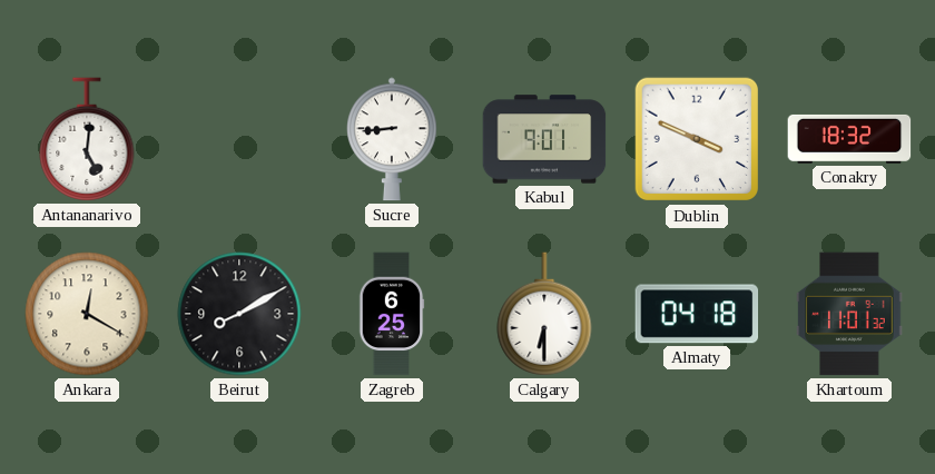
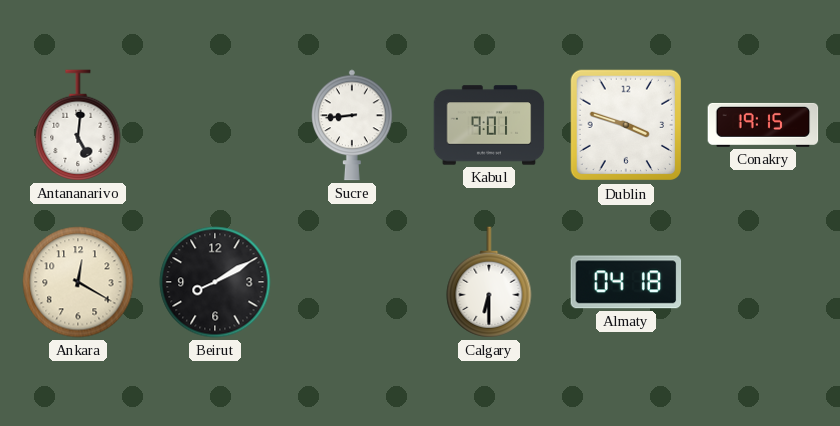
Dublin: 3:49 -> 3:48
Conakry: 18:32 -> 19:15
Zagreb: 6:25 -> none
Khartoum: 11:01 -> none
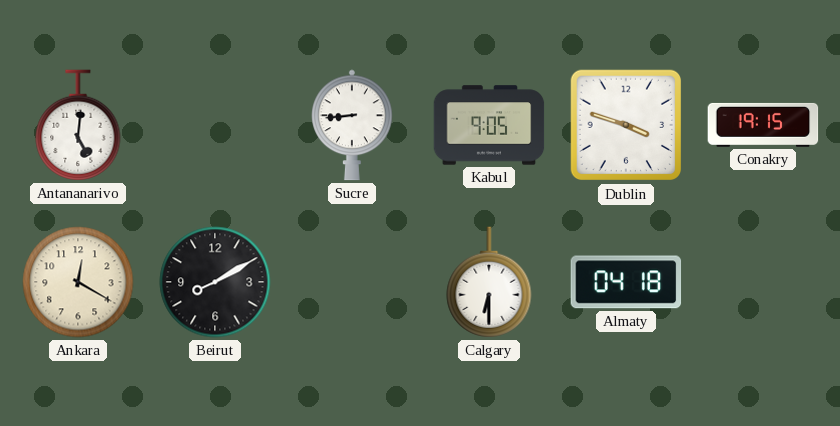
Kabul: 9:01 -> 9:05
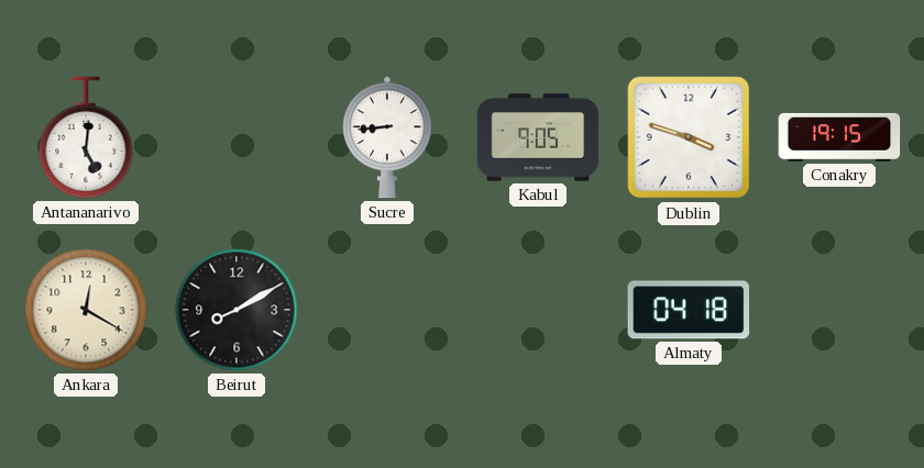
Calgary: 6:30 -> none
